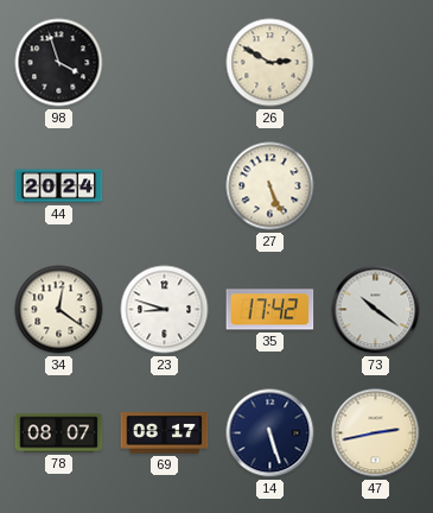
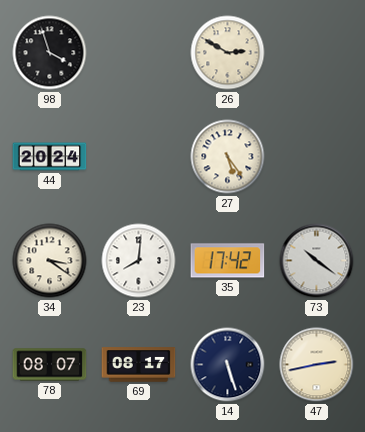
27: 5:26 -> 5:24
34: 12:21 -> 3:21
23: 8:48 -> 8:01
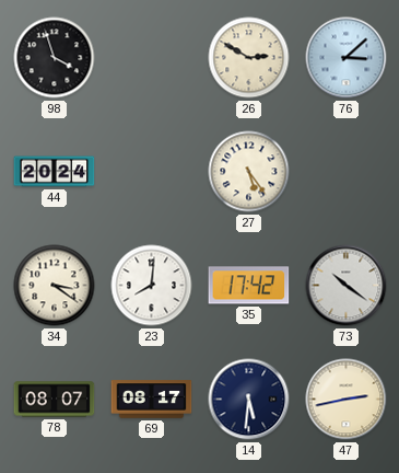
76: none -> 3:08
14: 5:27 -> 5:31
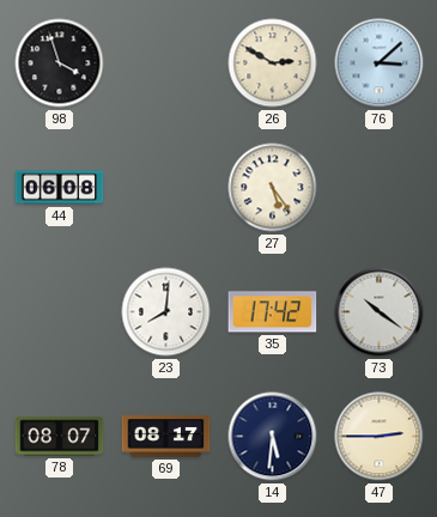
44: 20:24 -> 06:08
34: 3:21 -> none
47: 2:43 -> 2:45
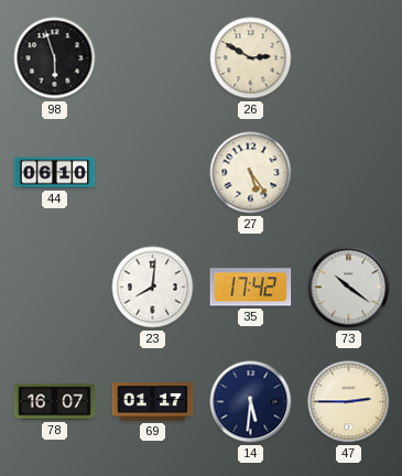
98: 3:57 -> 5:57
76: 3:08 -> none
44: 06:08 -> 06:10
78: 08:07 -> 16:07
69: 08:17 -> 01:17
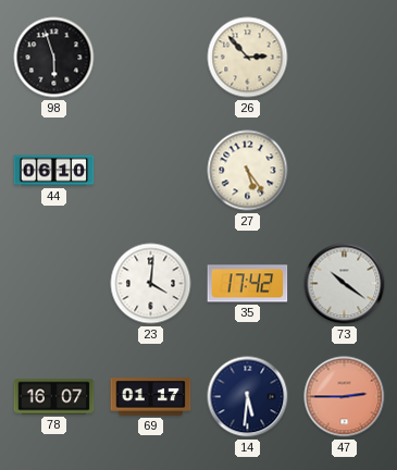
26: 2:50 -> 2:53
23: 8:01 -> 4:01
47 dial: cream -> salmon
